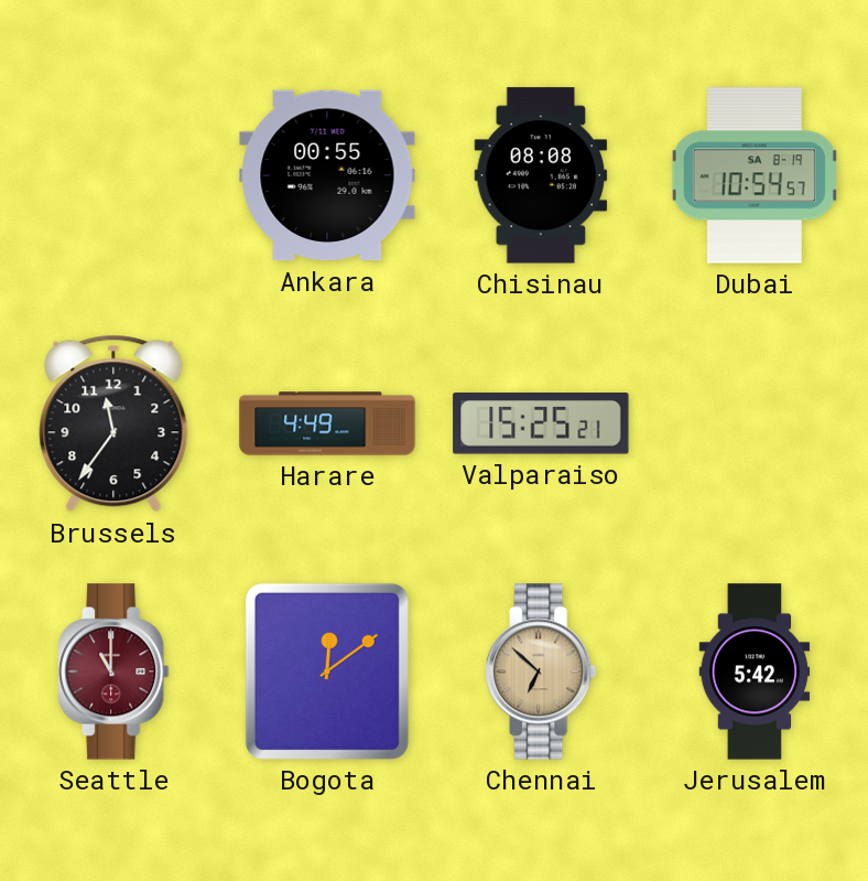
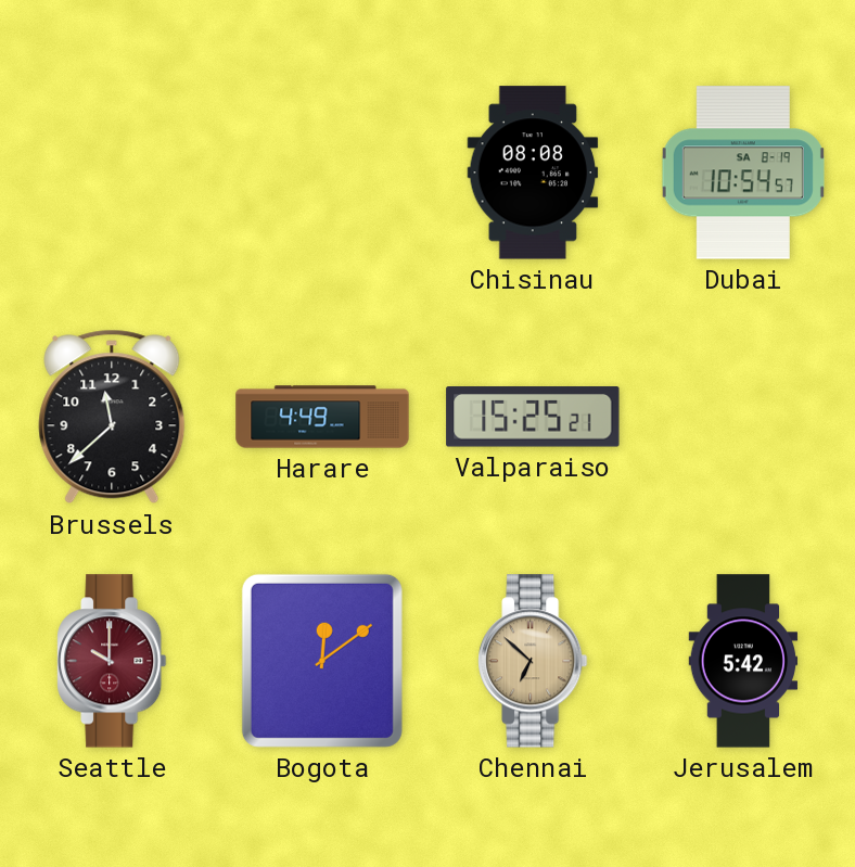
Ankara: 00:55 -> none
Brussels: 11:36 -> 11:38
Seattle: 11:00 -> 10:00
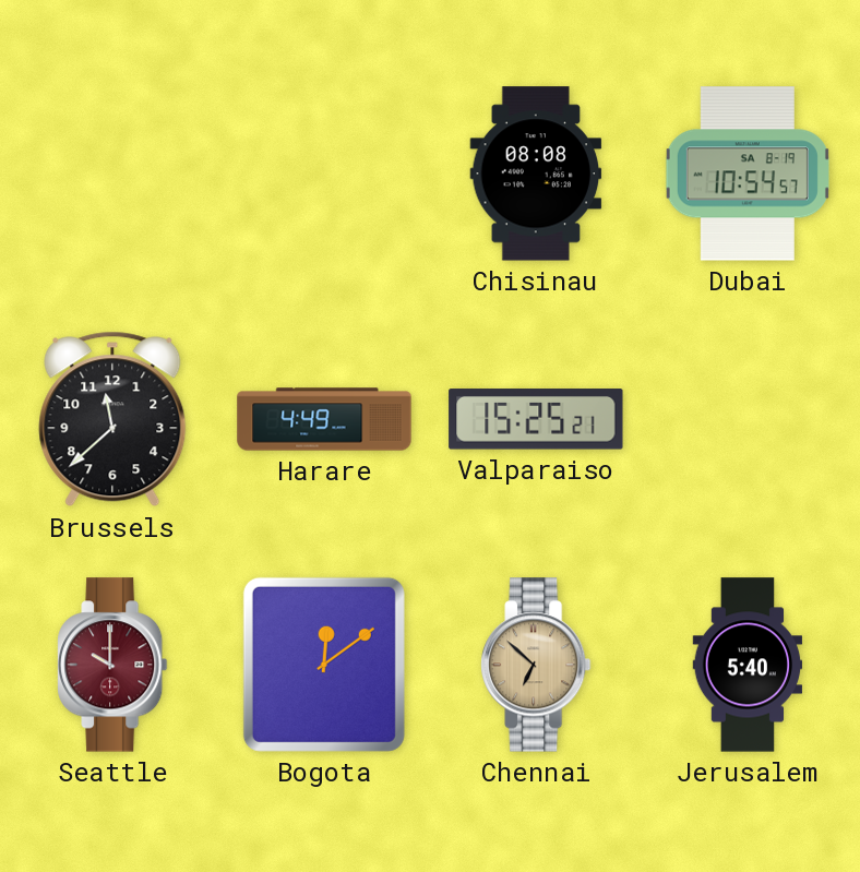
Jerusalem: 5:42 -> 5:40
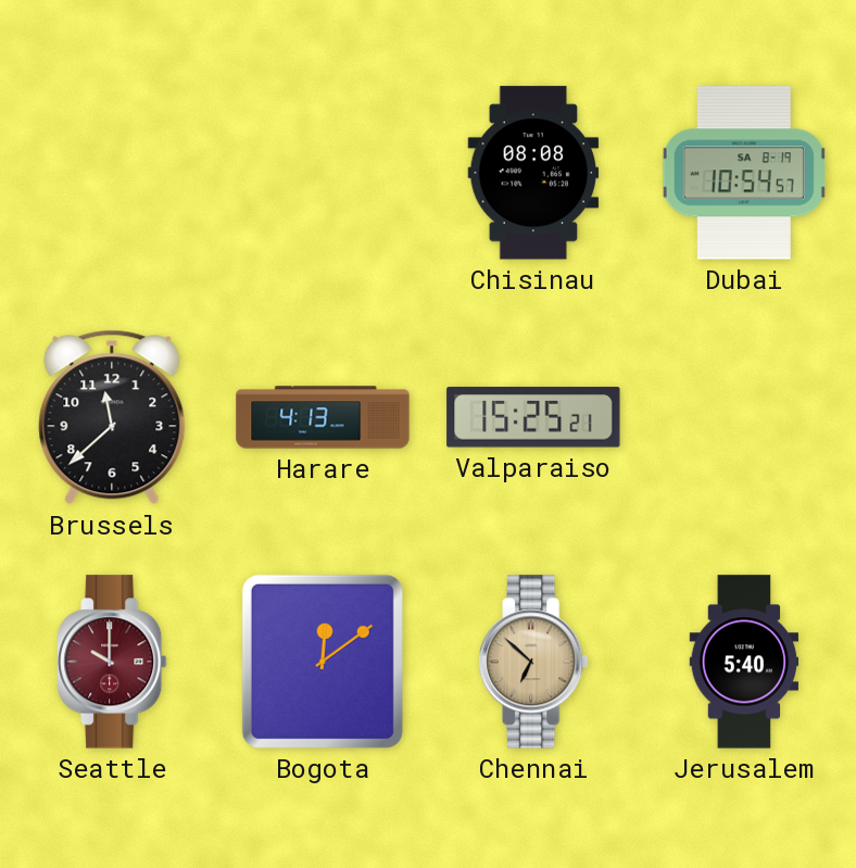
Harare: 4:49 -> 4:13
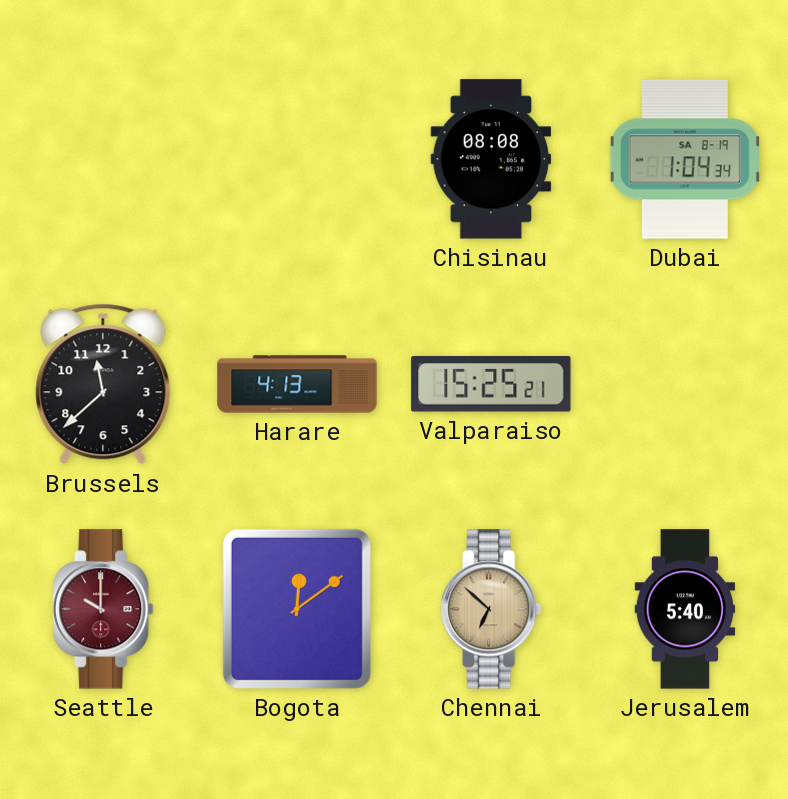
Dubai: 10:54 -> 1:04
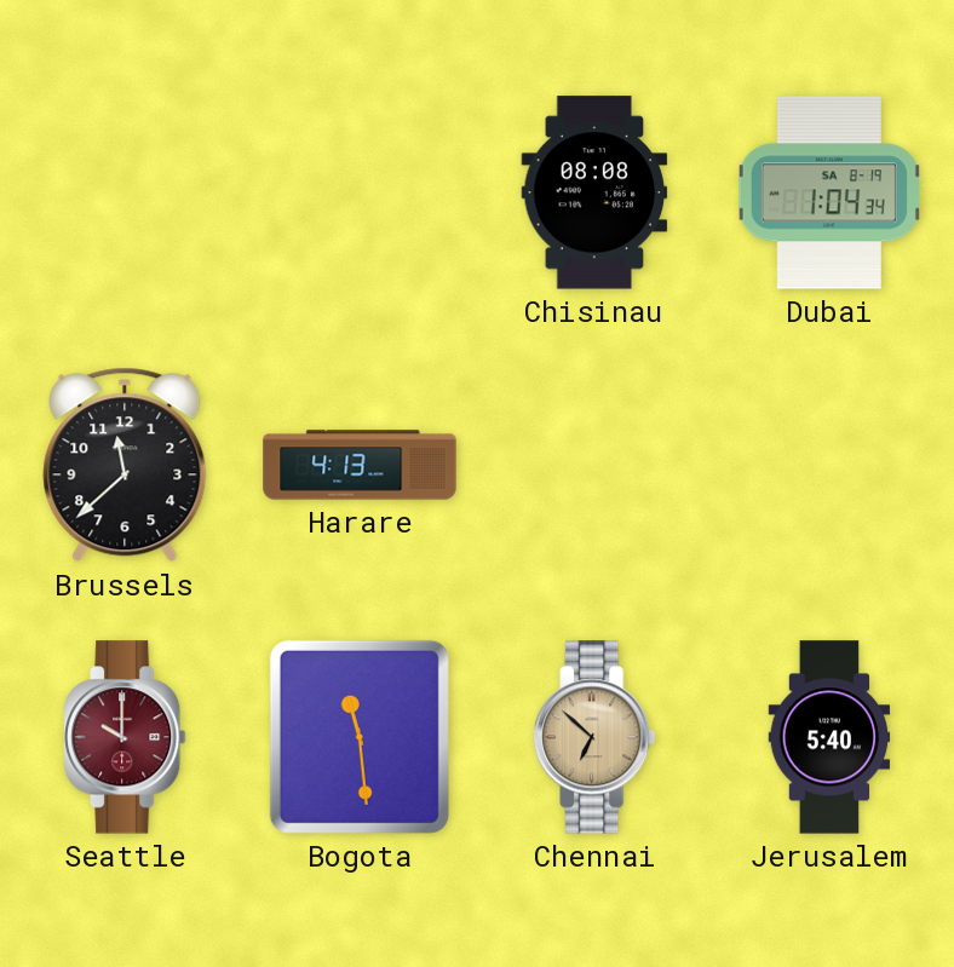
Valparaiso: 15:25 -> none
Bogota: 12:09 -> 11:29
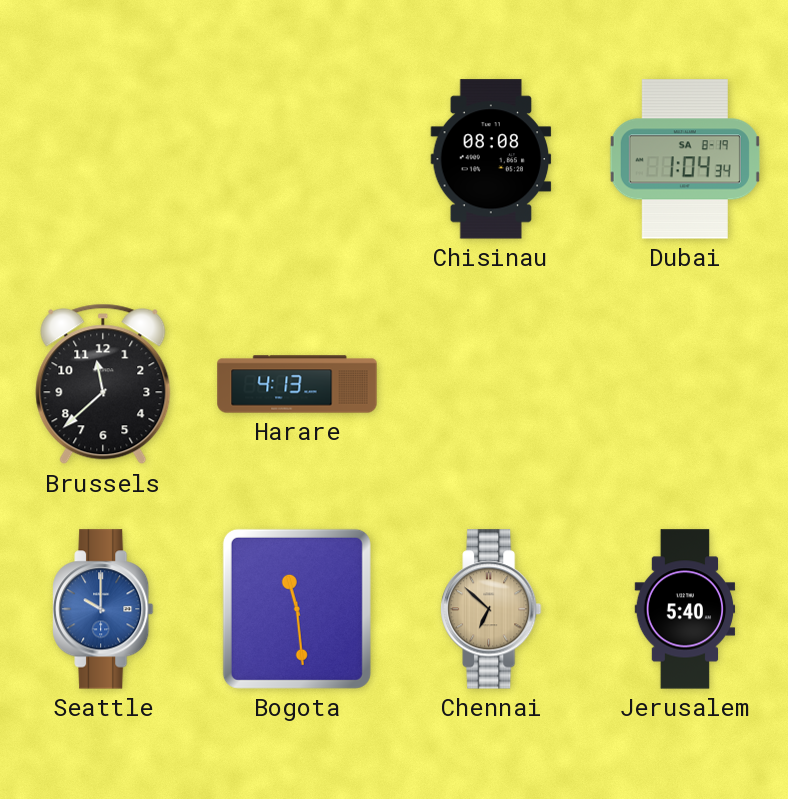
Seattle dial: burgundy -> blue
